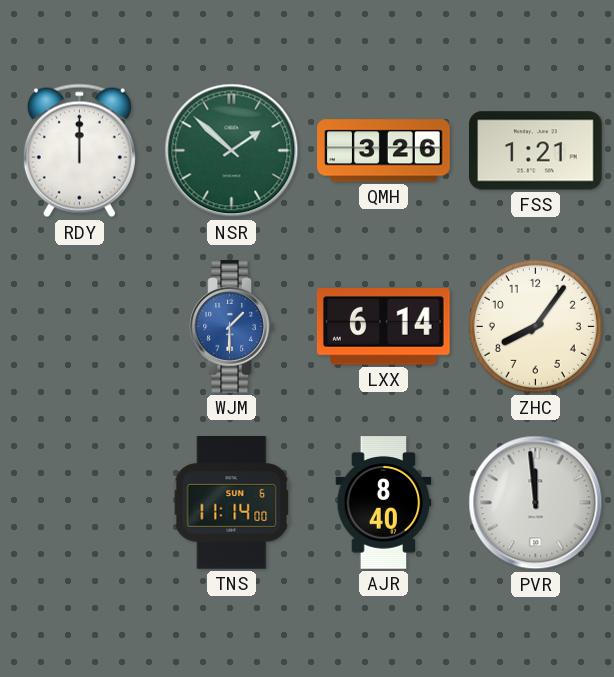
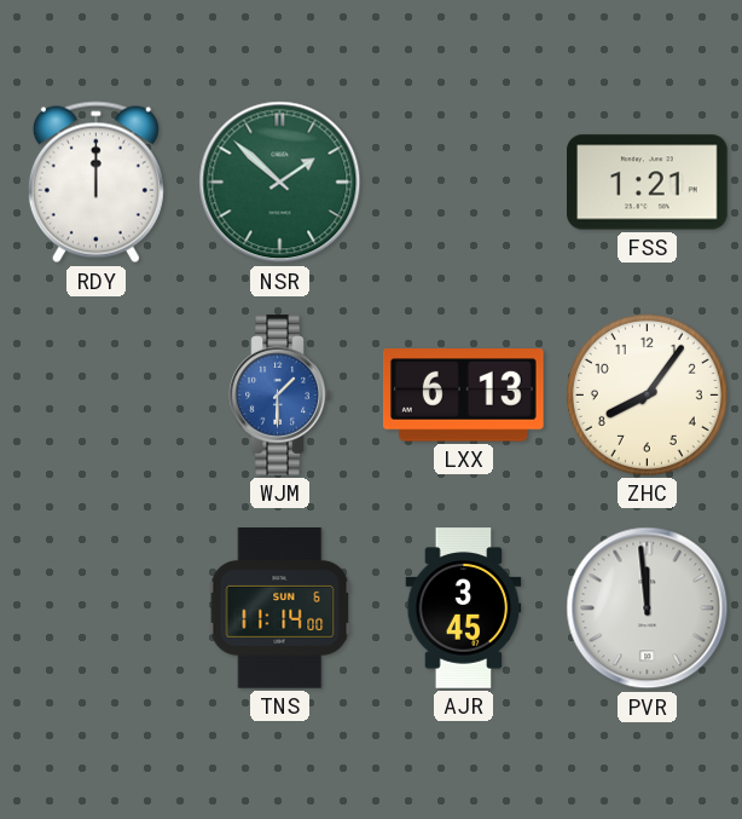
QMH: 3:26 -> none
LXX: 6:14 -> 6:13
AJR: 8:40 -> 3:45
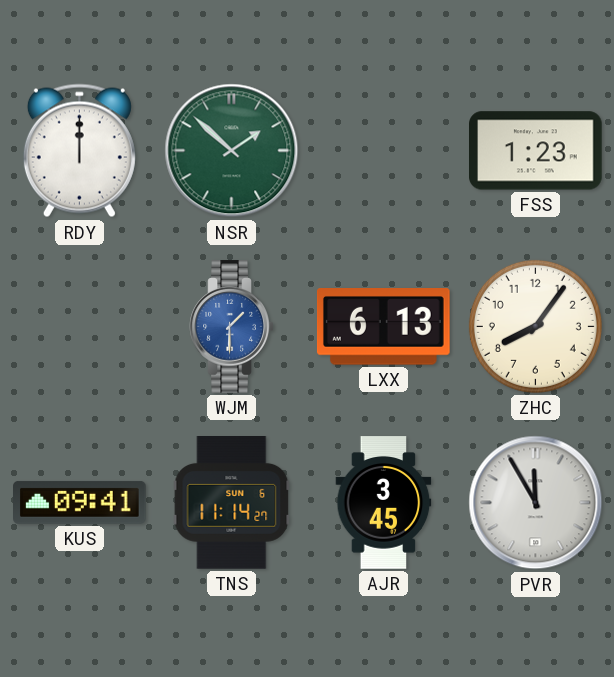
FSS: 1:21 -> 1:23
KUS: none -> 09:41
TNS: 11:14:00 -> 11:14:27
PVR: 11:59 -> 11:55
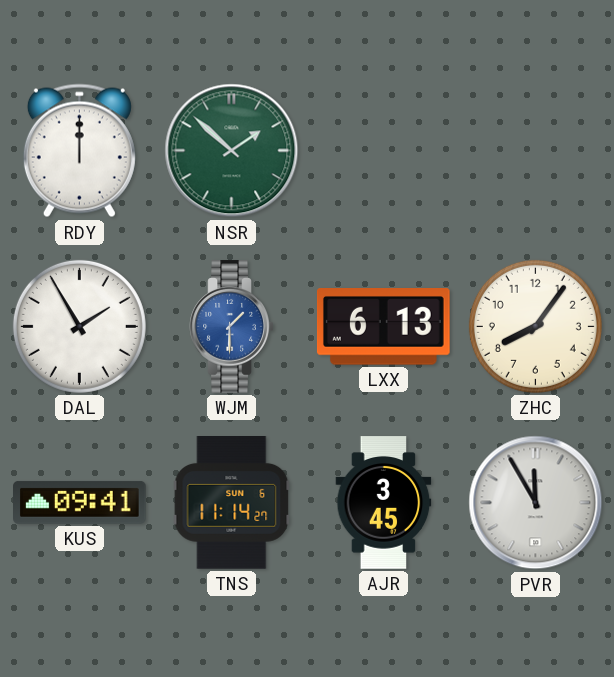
FSS: 1:23 -> none
DAL: none -> 1:55
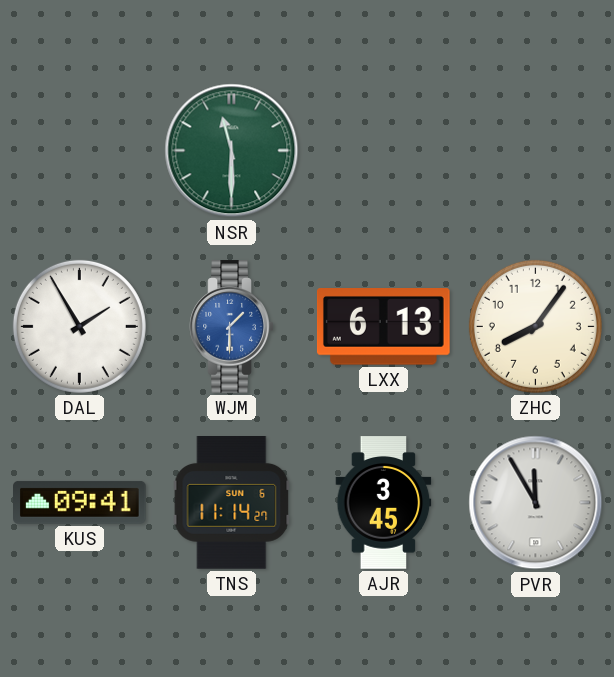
RDY: 12:00 -> none
NSR: 1:52 -> 11:30
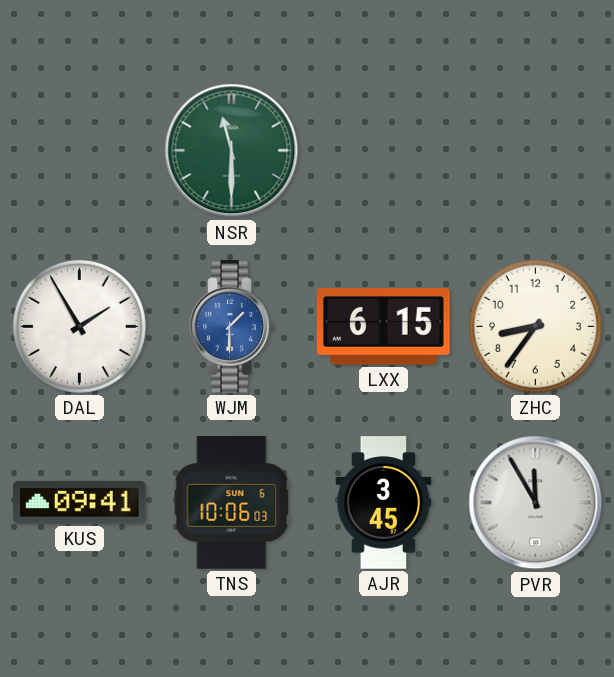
LXX: 6:13 -> 6:15
ZHC: 8:06 -> 8:36
TNS: 11:14 -> 10:06
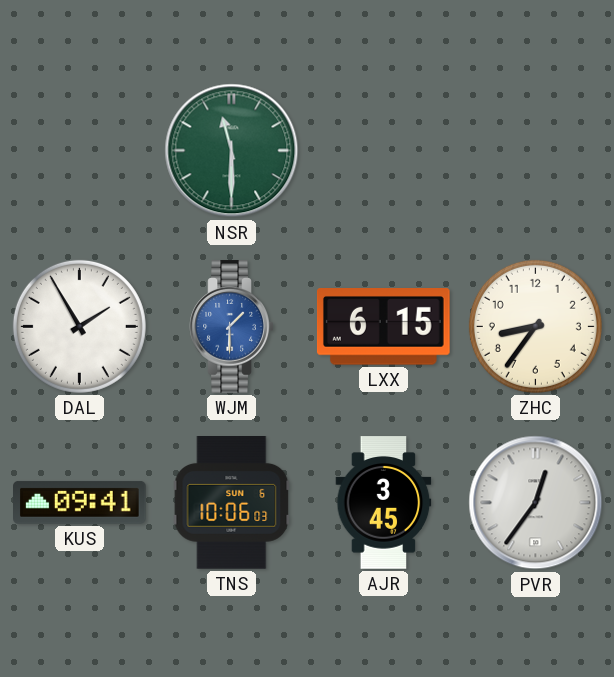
PVR: 11:55 -> 12:36
